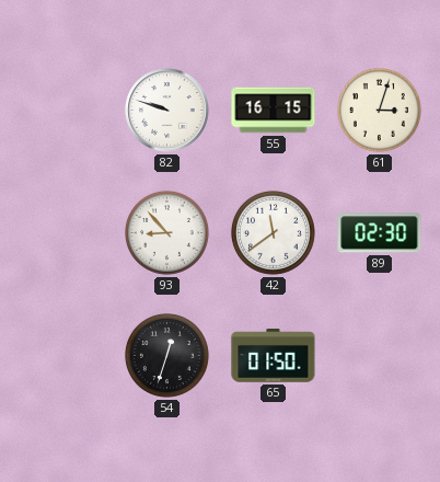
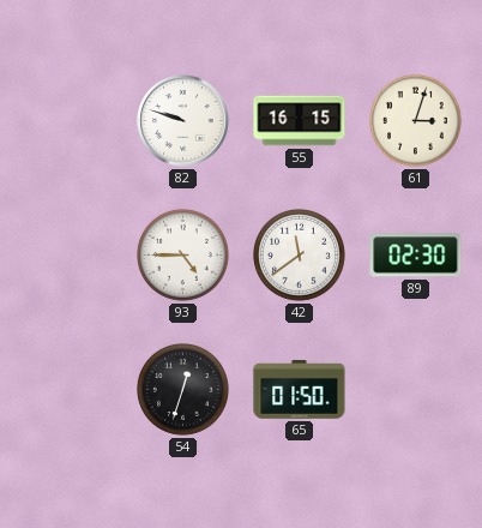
93: 8:53 -> 4:45
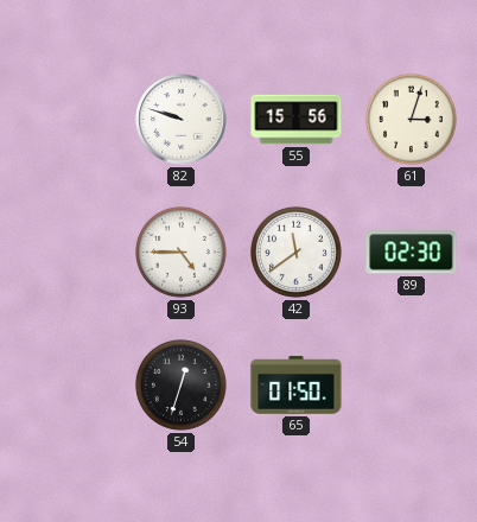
55: 16:15 -> 15:56
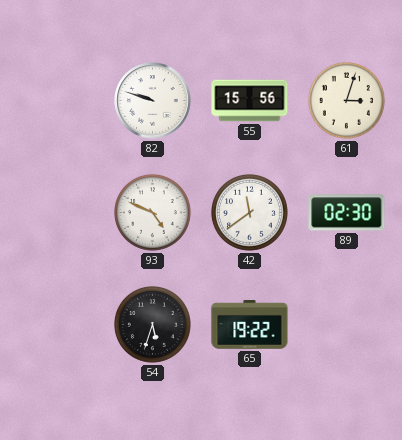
93: 4:45 -> 4:49
54: 12:33 -> 5:33
65: 01:50 -> 19:22
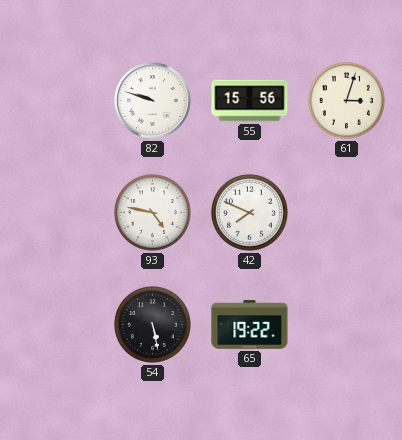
93: 4:49 -> 4:47
42: 11:39 -> 7:49
89: 02:30 -> none
54: 5:33 -> 5:28
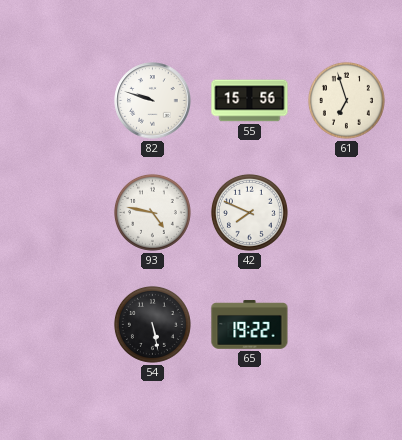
61: 3:03 -> 6:57
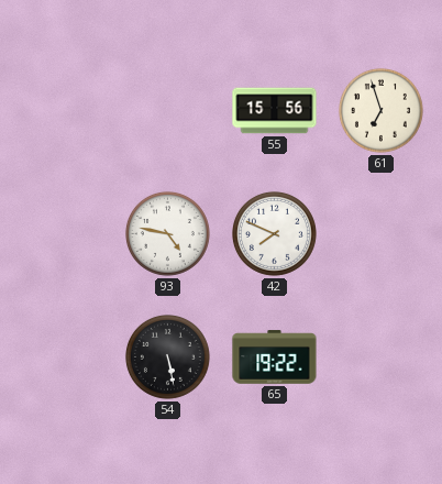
82: 9:48 -> none
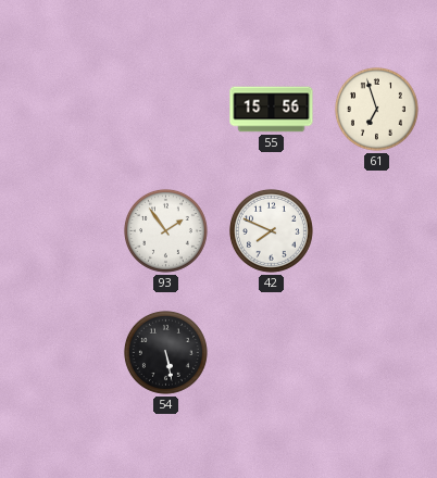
93: 4:47 -> 1:54
65: 19:22 -> none
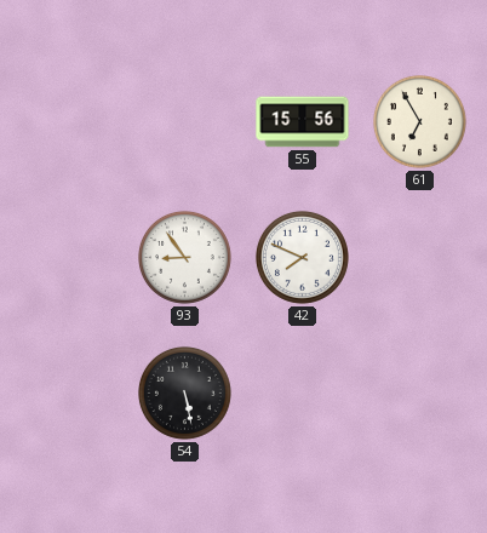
61: 6:57 -> 6:55
93: 1:54 -> 8:54
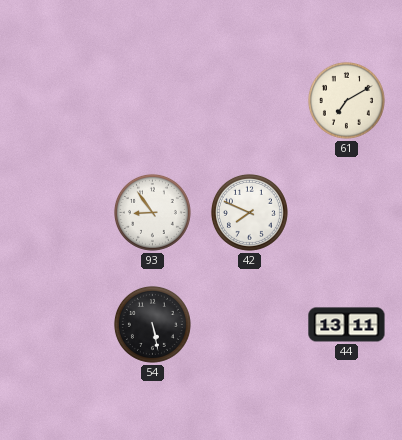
55: 15:56 -> none
61: 6:55 -> 7:10
44: none -> 13:11
